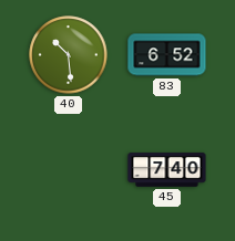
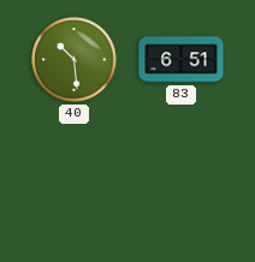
83: 6:52 -> 6:51
45: 7:40 -> none
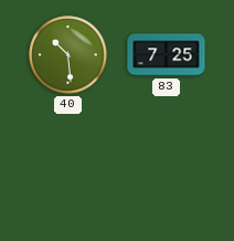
83: 6:51 -> 7:25
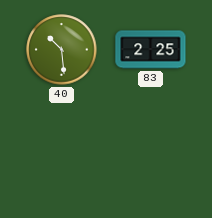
83: 7:25 -> 2:25
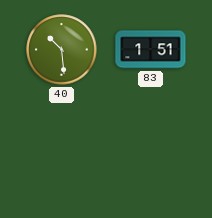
83: 2:25 -> 1:51
